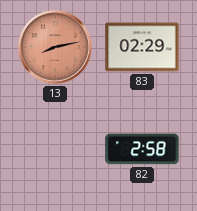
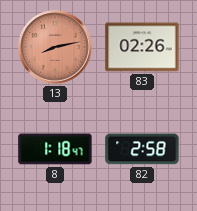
83: 02:29 -> 02:26
8: none -> 1:18
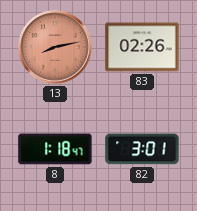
82: 2:58 -> 3:01
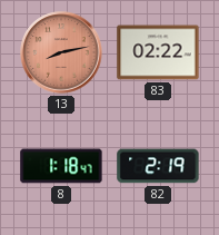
83: 02:26 -> 02:22
82: 3:01 -> 2:19
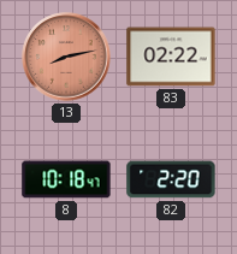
8: 1:18 -> 10:18
82: 2:19 -> 2:20
